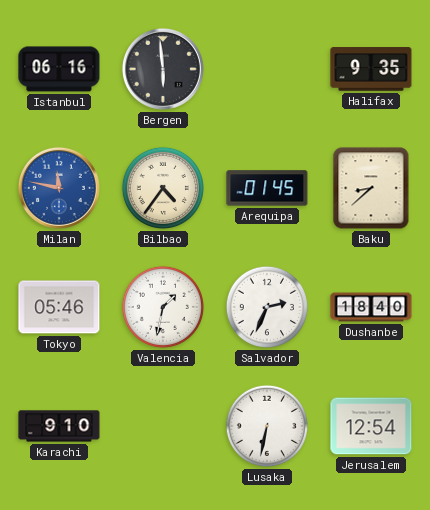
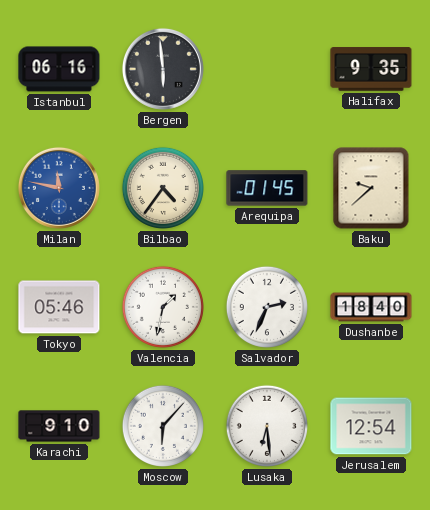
Baku: 8:38 -> 9:38
Moscow: none -> 6:07
Lusaka: 6:32 -> 6:29
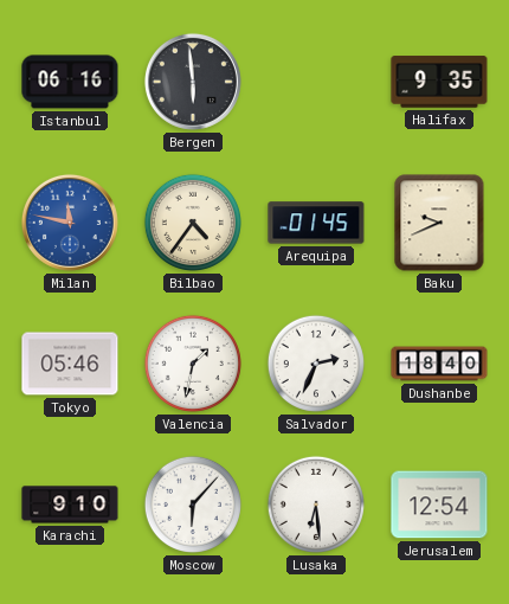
Baku: 9:38 -> 9:41
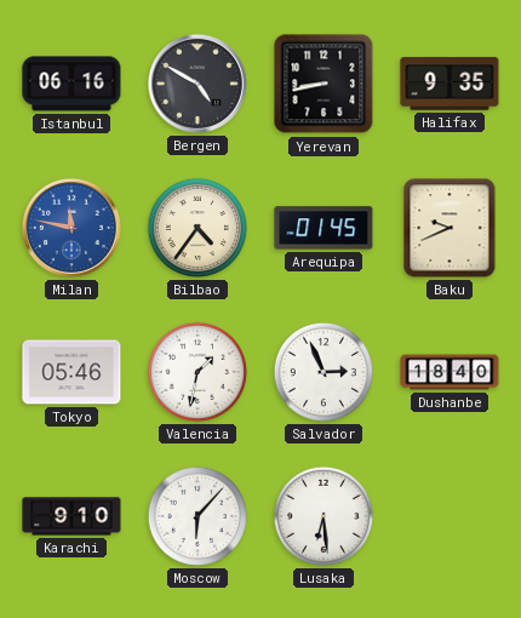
Bergen: 5:59 -> 4:50
Yerevan: none -> 8:43
Salvador: 2:34 -> 2:56
Jerusalem: 12:54 -> none
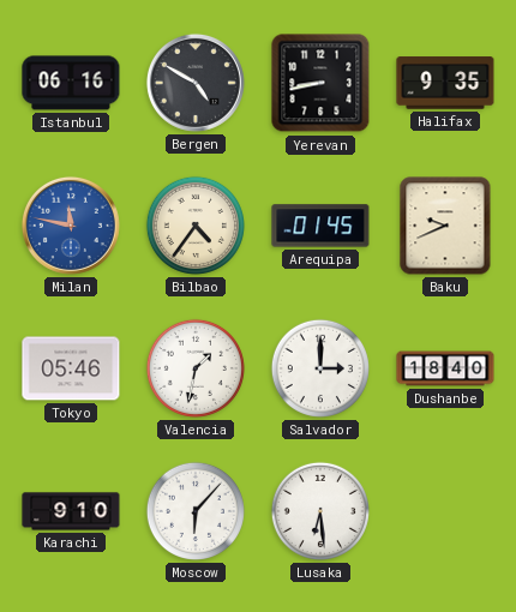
Salvador: 2:56 -> 3:00
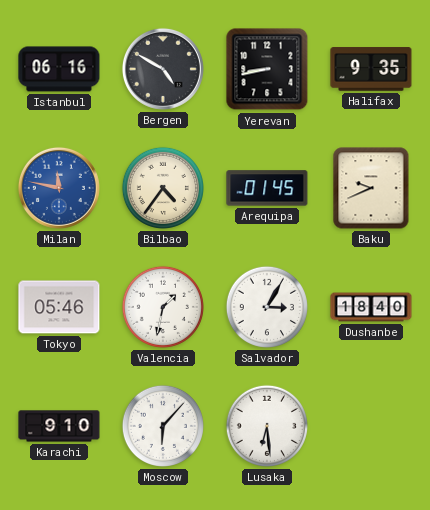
Salvador: 3:00 -> 3:05
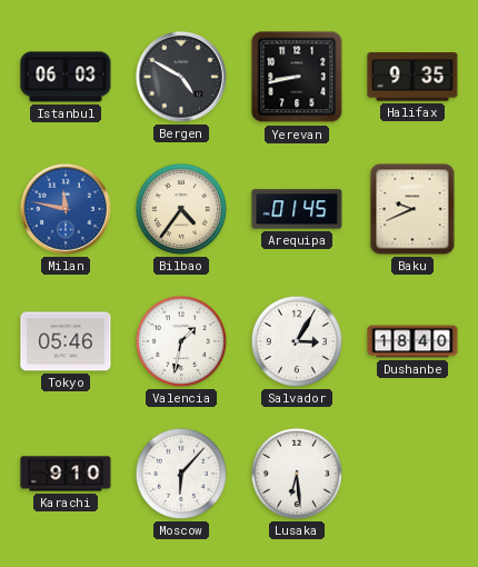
Istanbul: 06:16 -> 06:03
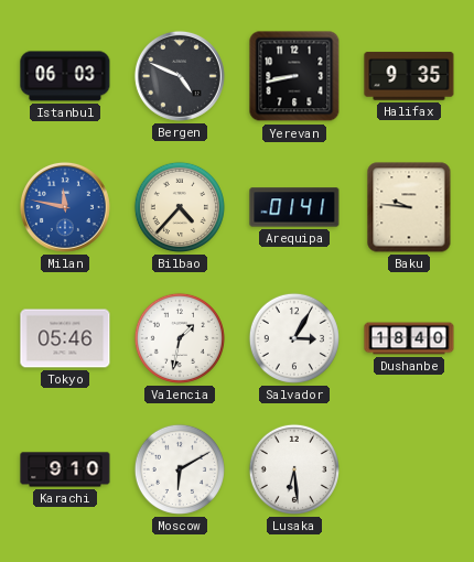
Bergen: 4:50 -> 4:49
Bilbao: 4:36 -> 4:37
Arequipa: 01:45 -> 01:41
Baku: 9:41 -> 9:46
Moscow: 6:07 -> 6:10
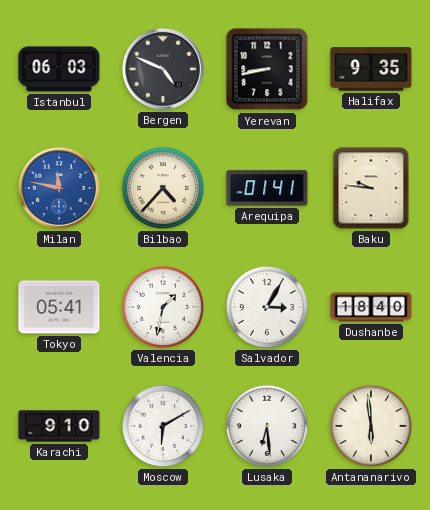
Tokyo: 05:46 -> 05:41
Antananarivo: none -> 5:59
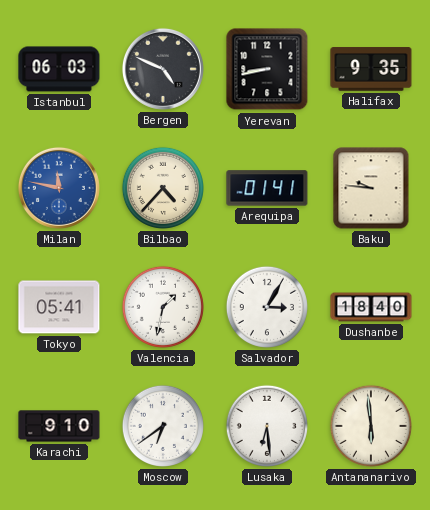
Moscow: 6:10 -> 6:39
